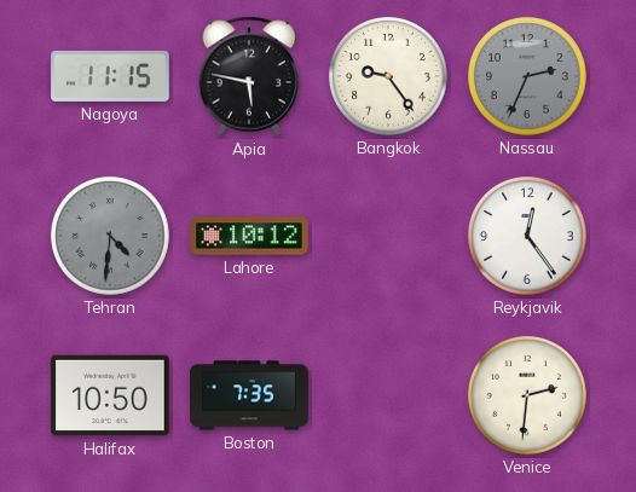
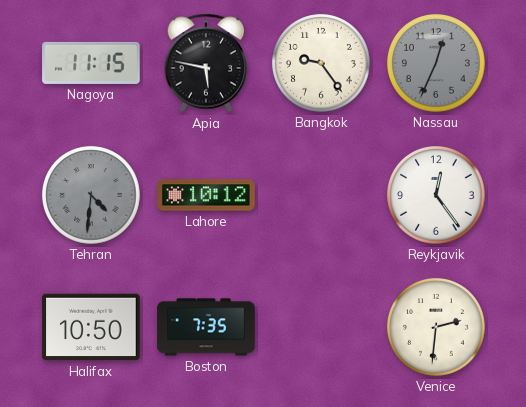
Nassau: 2:34 -> 12:34
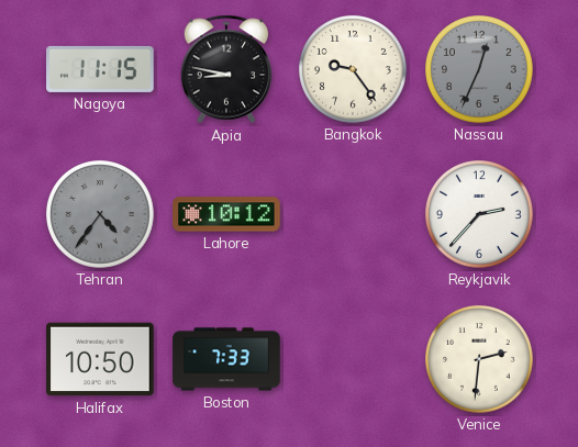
Apia: 5:47 -> 8:47
Tehran: 4:31 -> 4:36
Reykjavik: 12:24 -> 2:37
Boston: 7:35 -> 7:33
